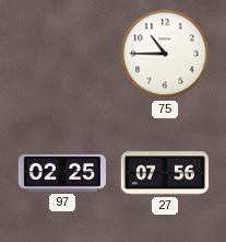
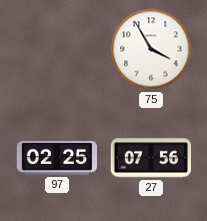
75: 10:45 -> 3:55
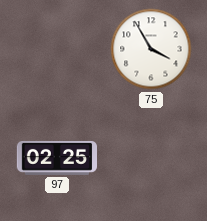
27: 07:56 -> none
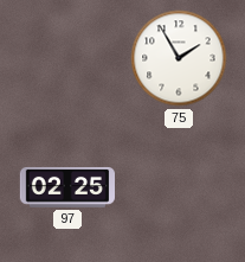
75: 3:55 -> 1:55
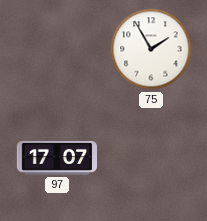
97: 02:25 -> 17:07
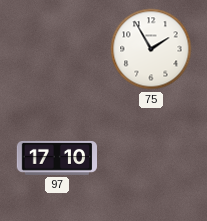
97: 17:07 -> 17:10
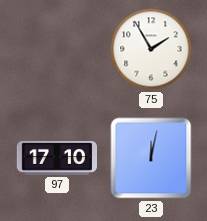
23: none -> 12:02
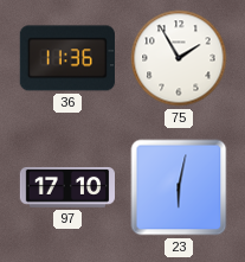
36: none -> 11:36
23: 12:02 -> 6:02
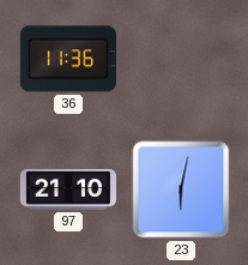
75: 1:55 -> none
97: 17:10 -> 21:10
